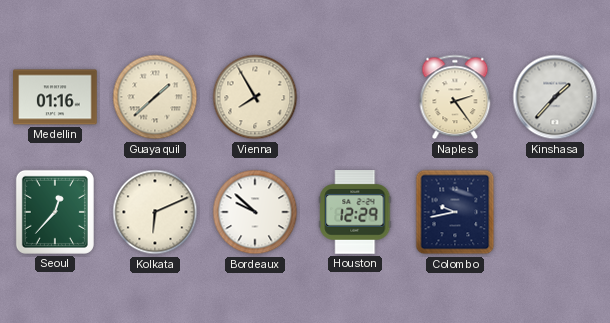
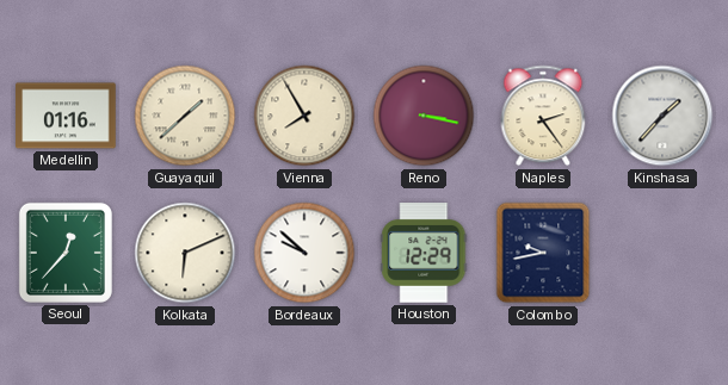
Reno: none -> 3:17
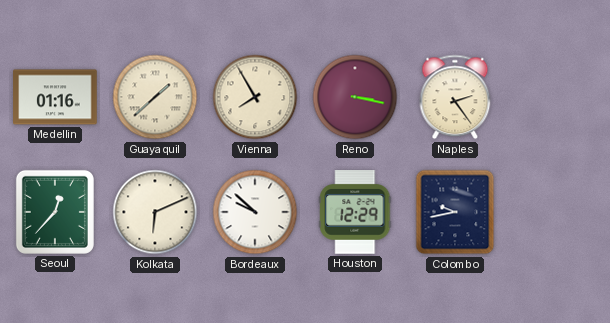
Kinshasa: 1:37 -> none
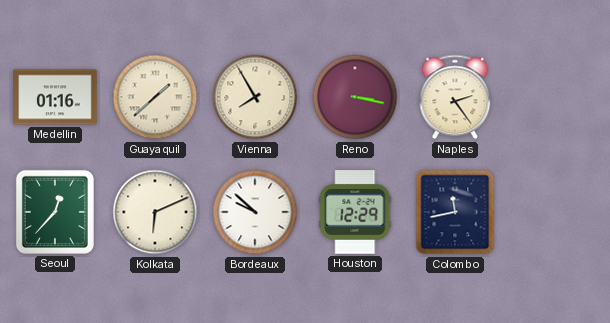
Colombo: 9:43 -> 11:43
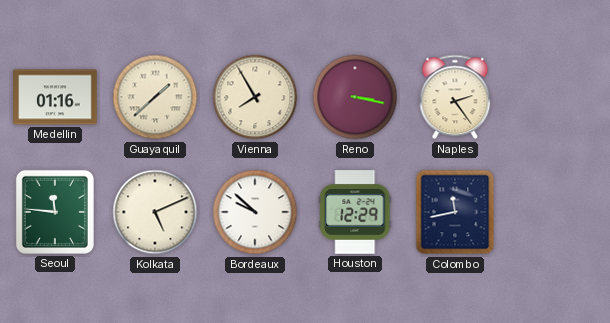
Seoul: 12:37 -> 11:46
Kolkata: 6:11 -> 5:11
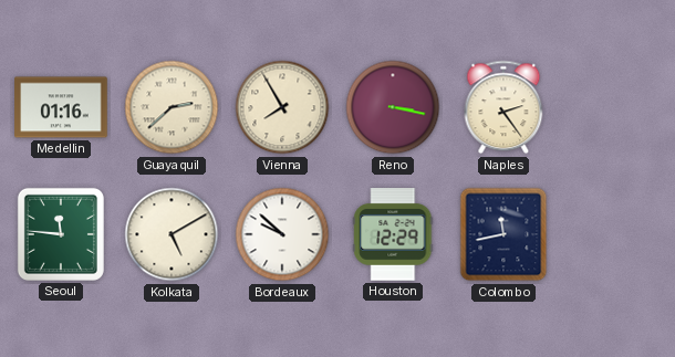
Guayaquil: 1:38 -> 2:38
Kolkata: 5:11 -> 5:10
